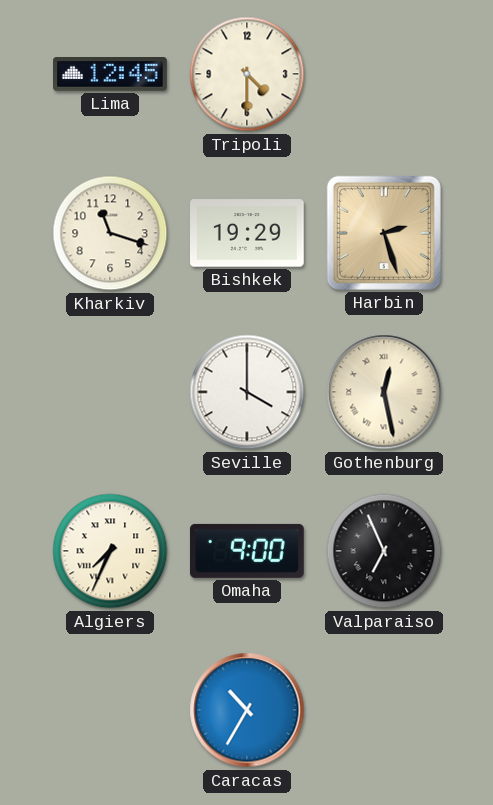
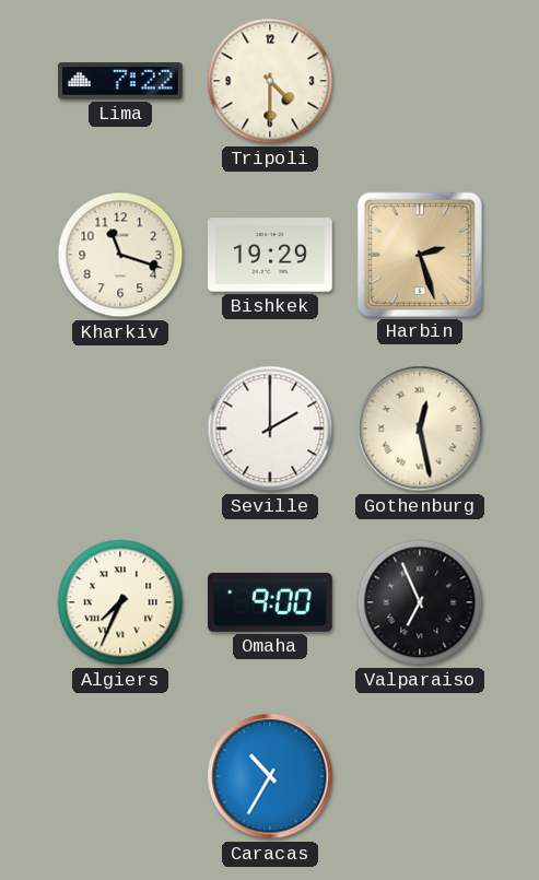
Lima: 12:45 -> 7:22
Seville: 4:00 -> 2:00
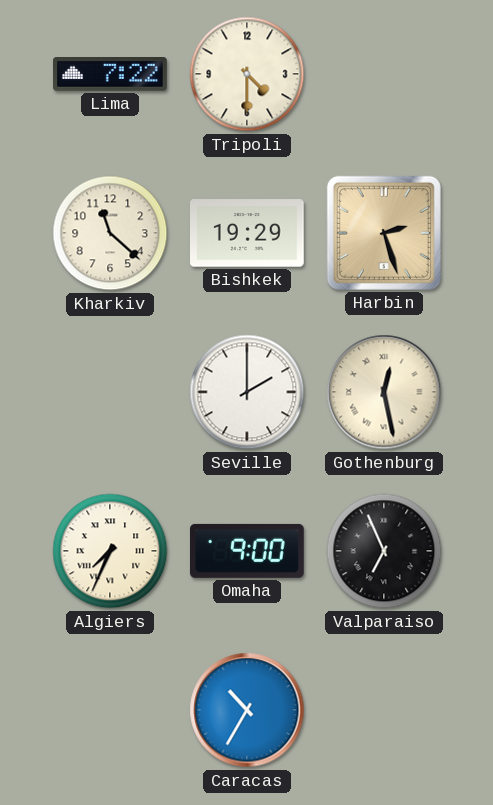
Kharkiv: 11:18 -> 11:22
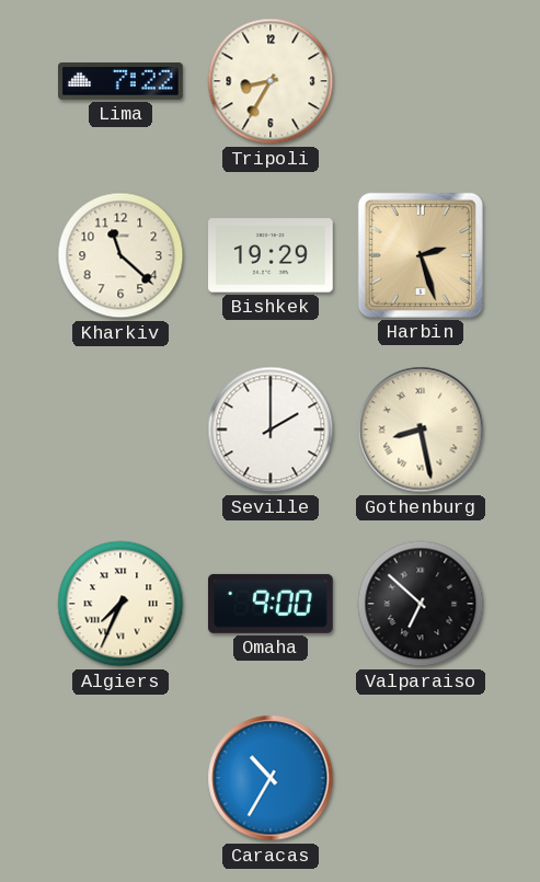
Tripoli: 4:30 -> 8:35
Gothenburg: 12:28 -> 8:28
Valparaiso: 6:56 -> 6:52
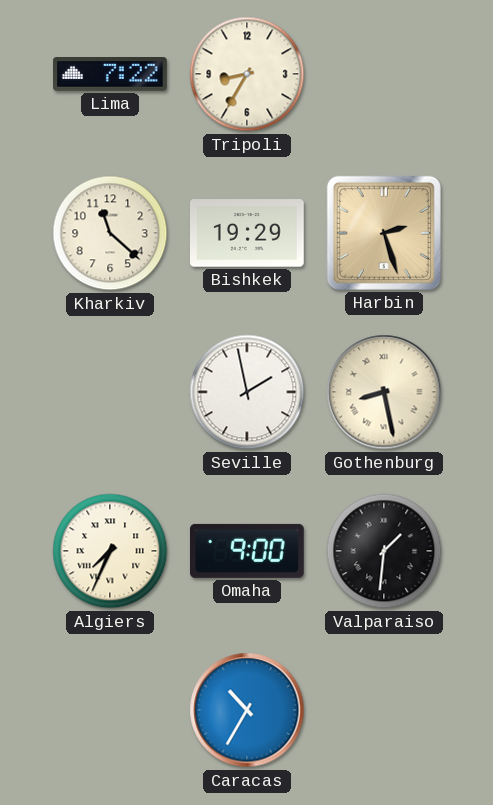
Seville: 2:00 -> 1:58
Valparaiso: 6:52 -> 1:31
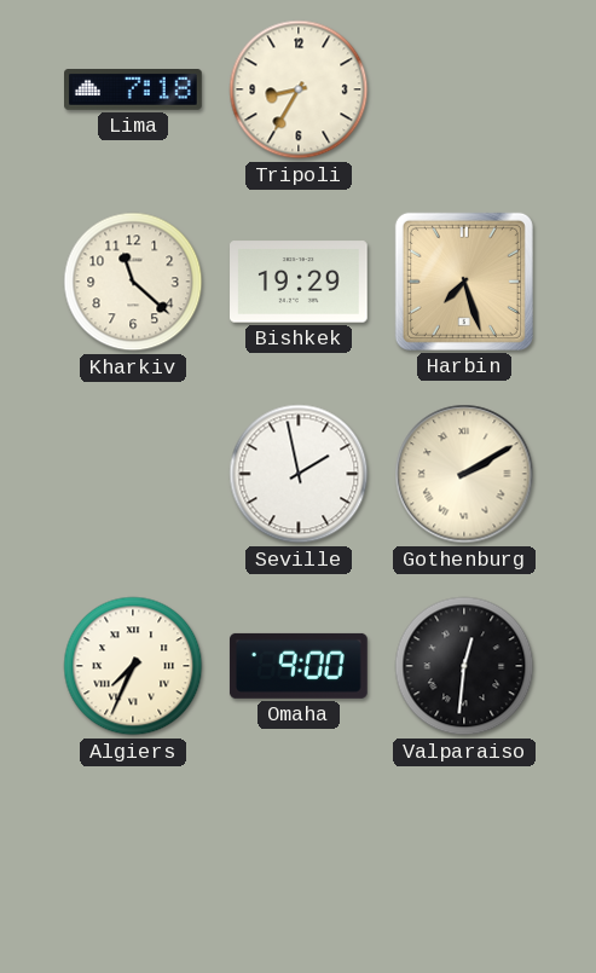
Lima: 7:22 -> 7:18
Harbin: 2:27 -> 7:27
Gothenburg: 8:28 -> 2:10
Valparaiso: 1:31 -> 12:31
Caracas: 10:35 -> none
